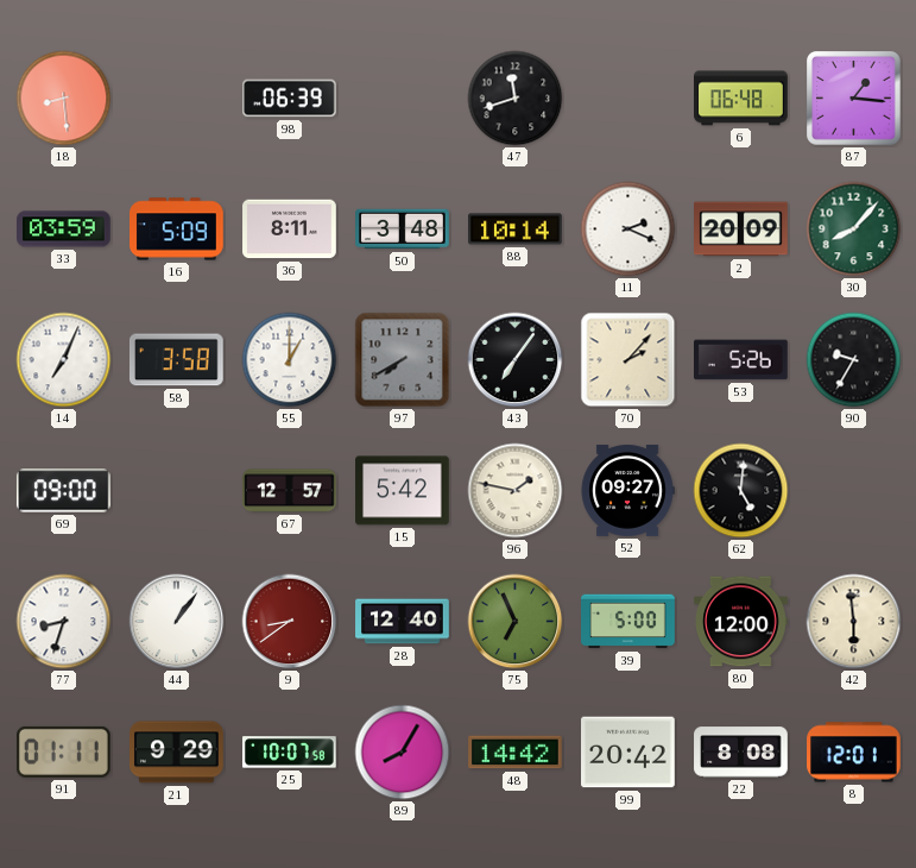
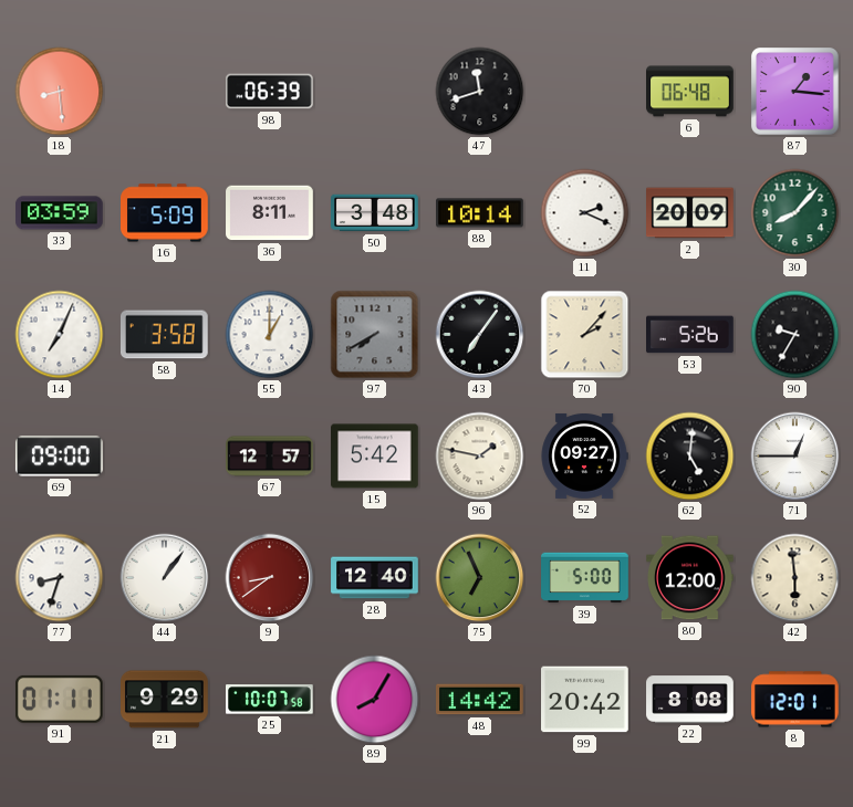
71: none -> 12:45
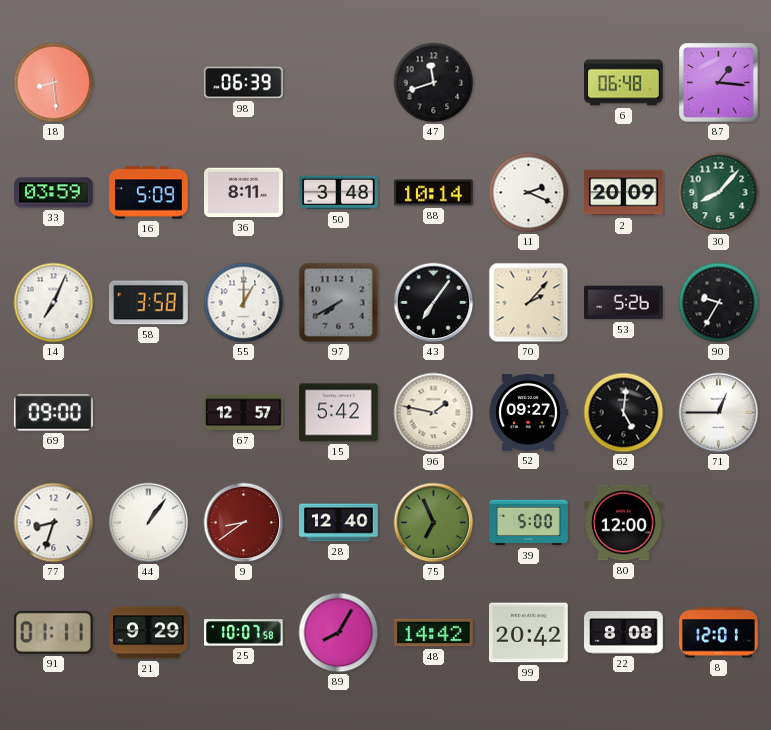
42: 5:59 -> none
